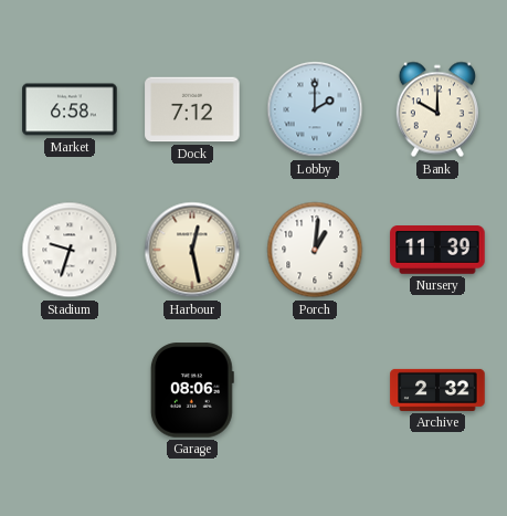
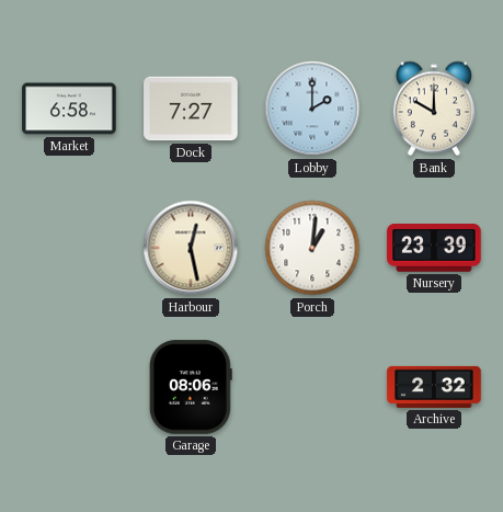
Dock: 7:12 -> 7:27
Stadium: 9:33 -> none
Nursery: 11:39 -> 23:39
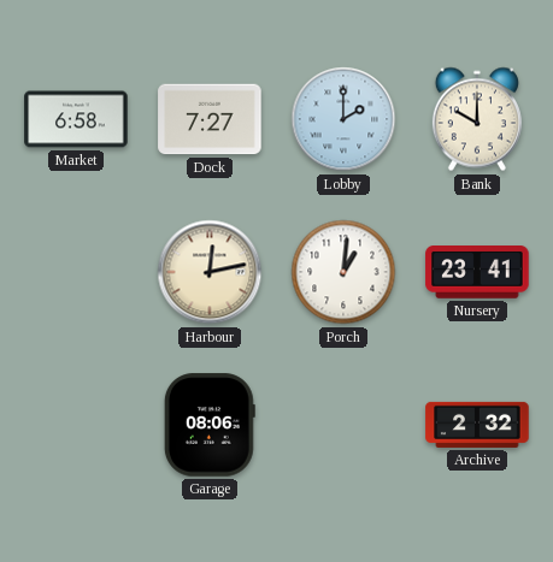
Harbour: 12:28 -> 12:13
Nursery: 23:39 -> 23:41
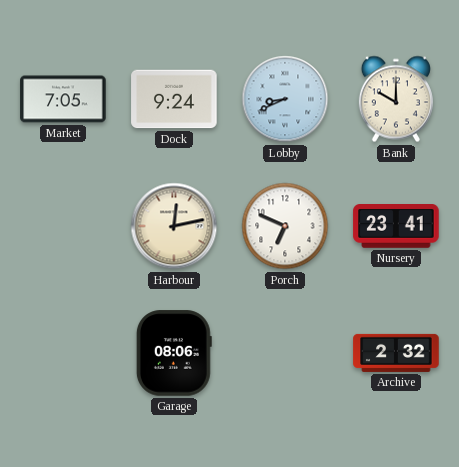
Market: 6:58 -> 7:05
Dock: 7:27 -> 9:24
Lobby: 2:00 -> 8:41
Porch: 1:01 -> 6:49
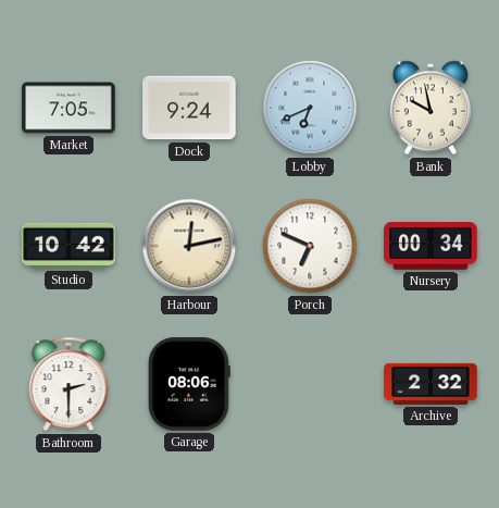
Lobby: 8:41 -> 6:41
Bank: 10:00 -> 9:58
Studio: none -> 10:42
Nursery: 23:41 -> 00:34
Bathroom: none -> 2:30
